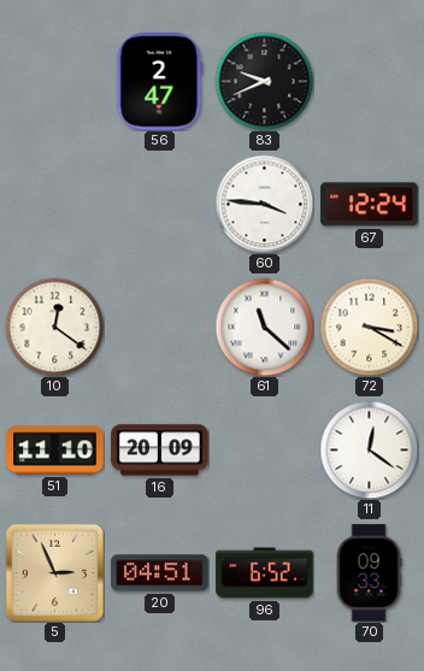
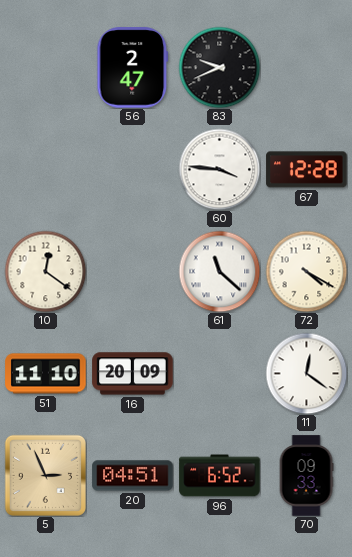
67: 12:24 -> 12:28
72: 3:20 -> 4:20
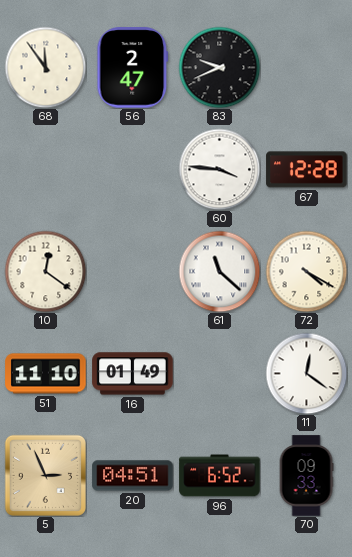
68: none -> 11:54
16: 20:09 -> 01:49
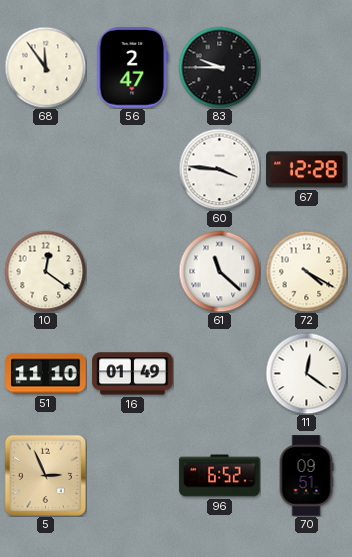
83: 9:41 -> 9:45
20: 04:51 -> none
70: 09:33 -> 09:51
